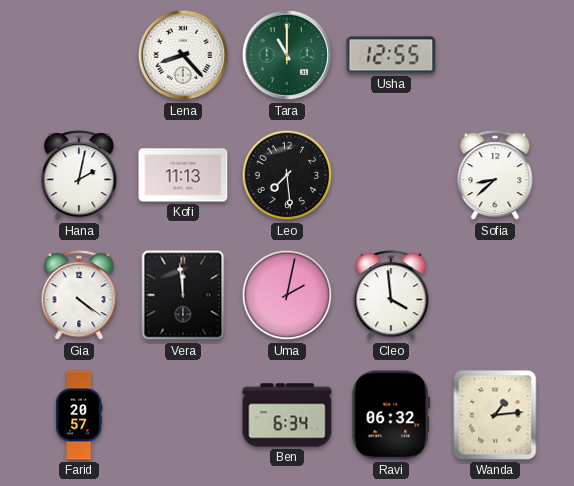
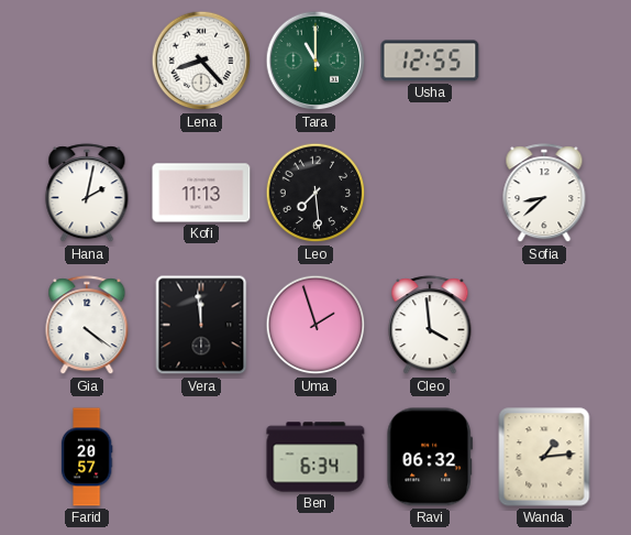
Uma: 2:02 -> 1:57
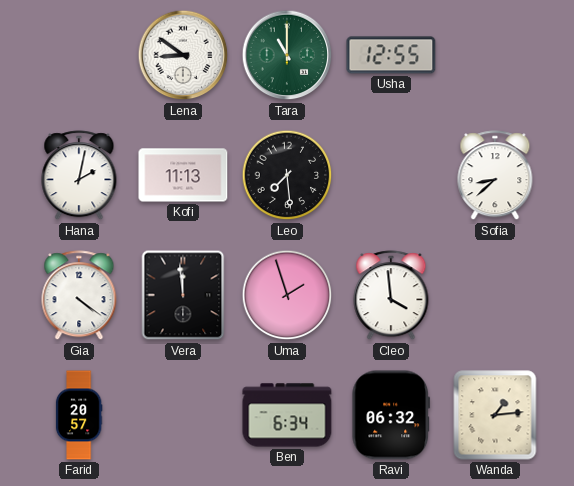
Lena: 8:23 -> 8:51
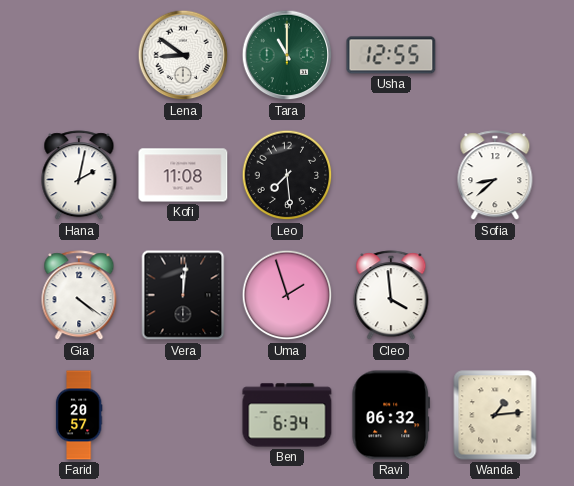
Kofi: 11:13 -> 11:08
Vera: 11:59 -> 12:01
